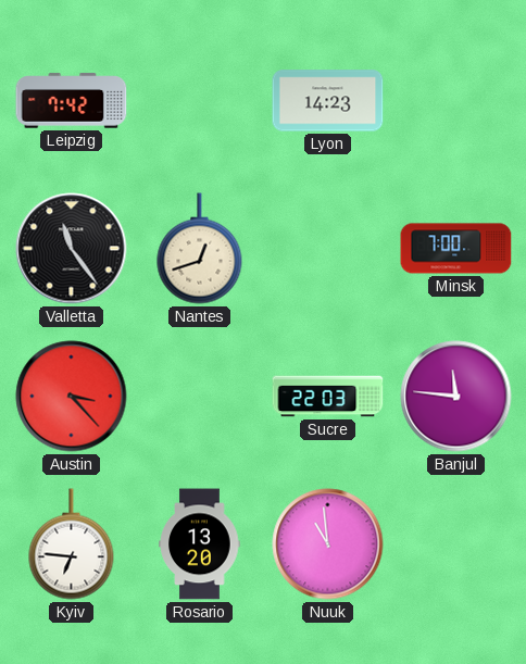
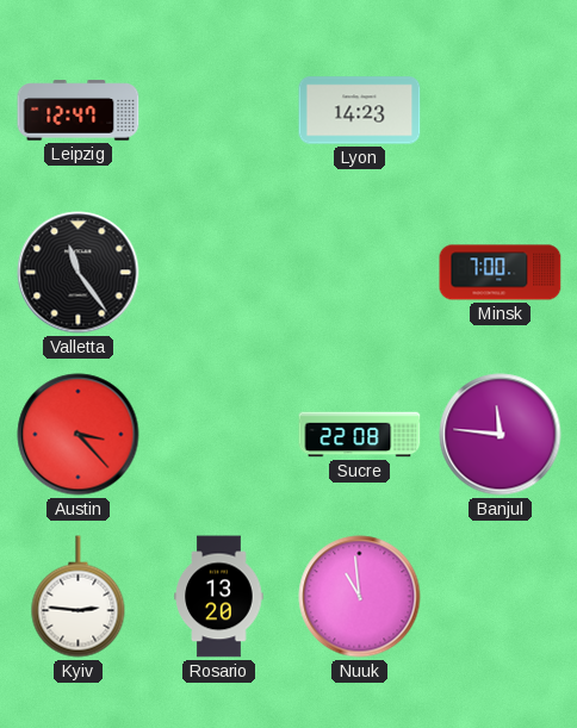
Leipzig: 7:42 -> 12:47
Nantes: 12:42 -> none
Sucre: 22:03 -> 22:08
Kyiv: 6:46 -> 2:46
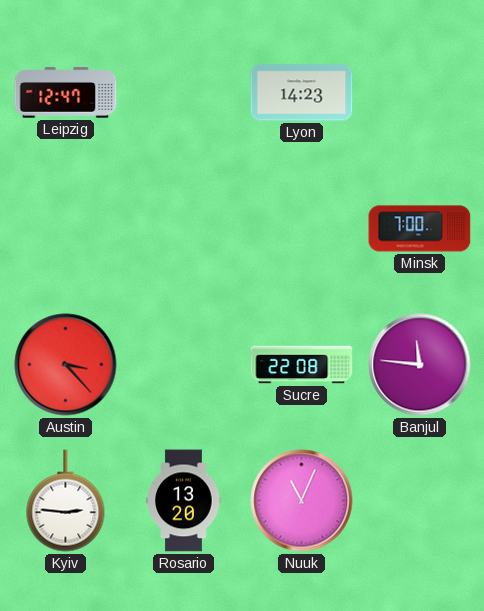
Valletta: 11:24 -> none
Nuuk: 10:59 -> 11:04
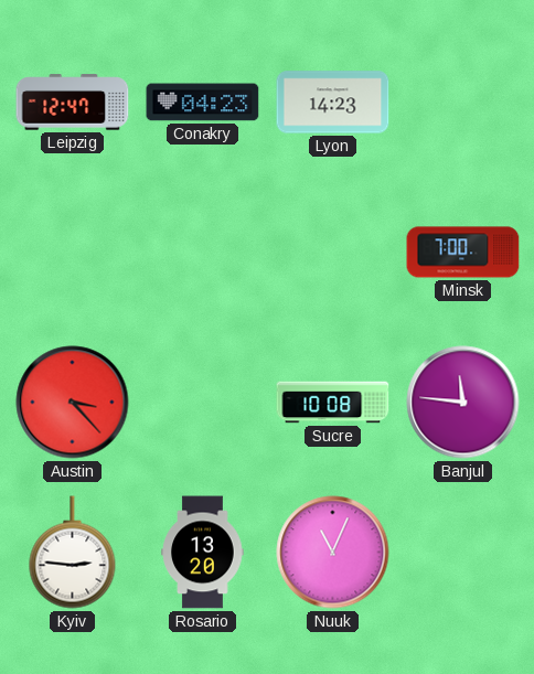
Conakry: none -> 04:23
Sucre: 22:08 -> 10:08
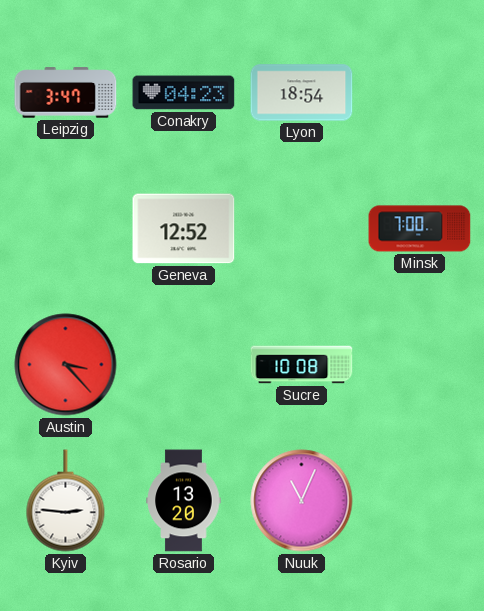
Leipzig: 12:47 -> 3:47
Lyon: 14:23 -> 18:54
Geneva: none -> 12:52
Banjul: 11:46 -> none
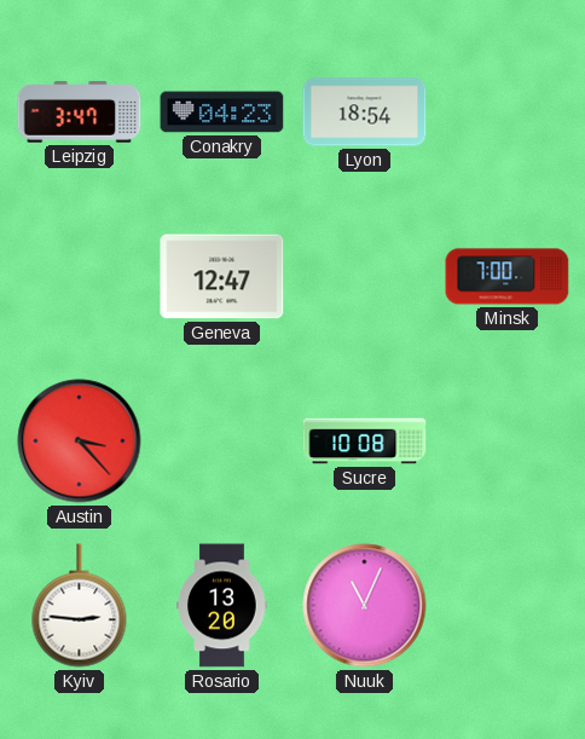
Geneva: 12:52 -> 12:47
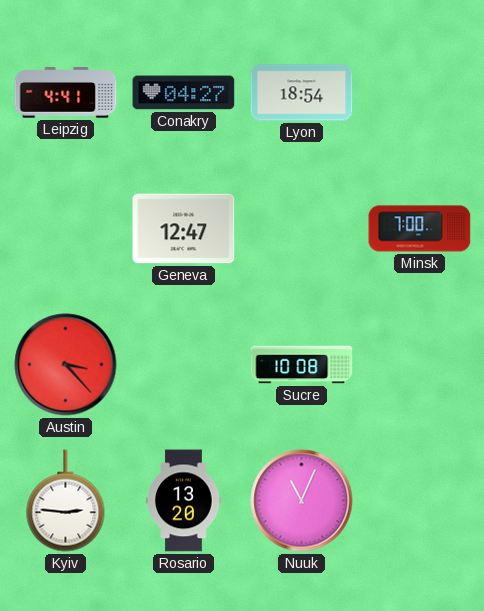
Leipzig: 3:47 -> 4:41
Conakry: 04:23 -> 04:27
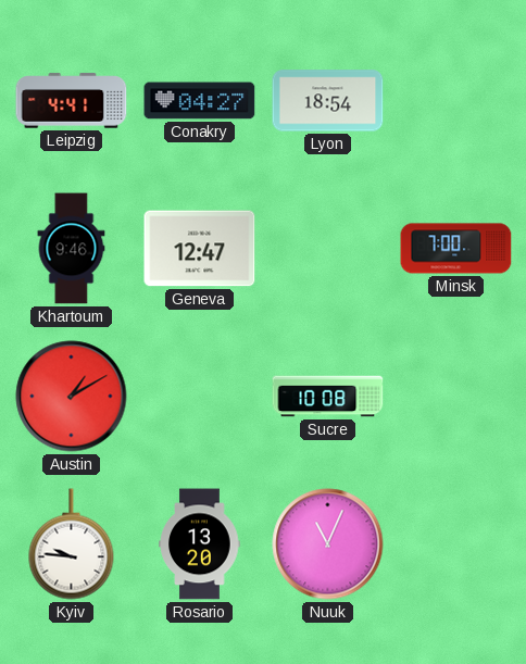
Khartoum: none -> 9:46
Austin: 3:23 -> 1:10
Kyiv: 2:46 -> 9:46
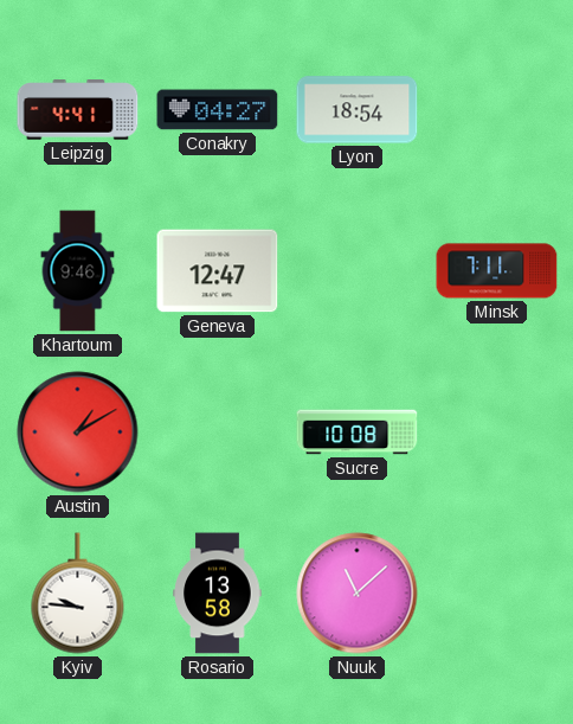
Minsk: 7:00 -> 7:11
Rosario: 13:20 -> 13:58
Nuuk: 11:04 -> 11:08
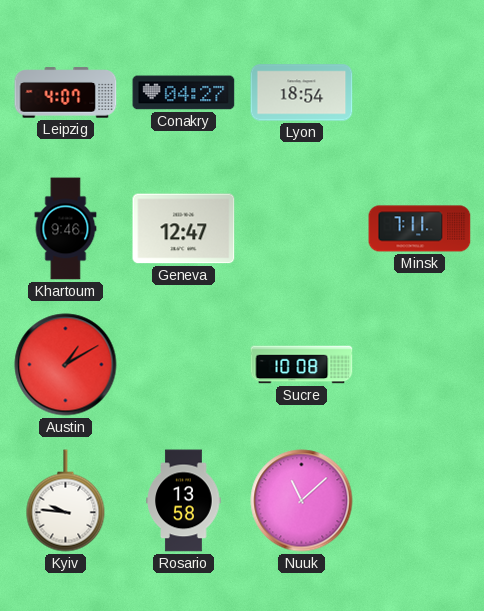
Leipzig: 4:41 -> 4:07
